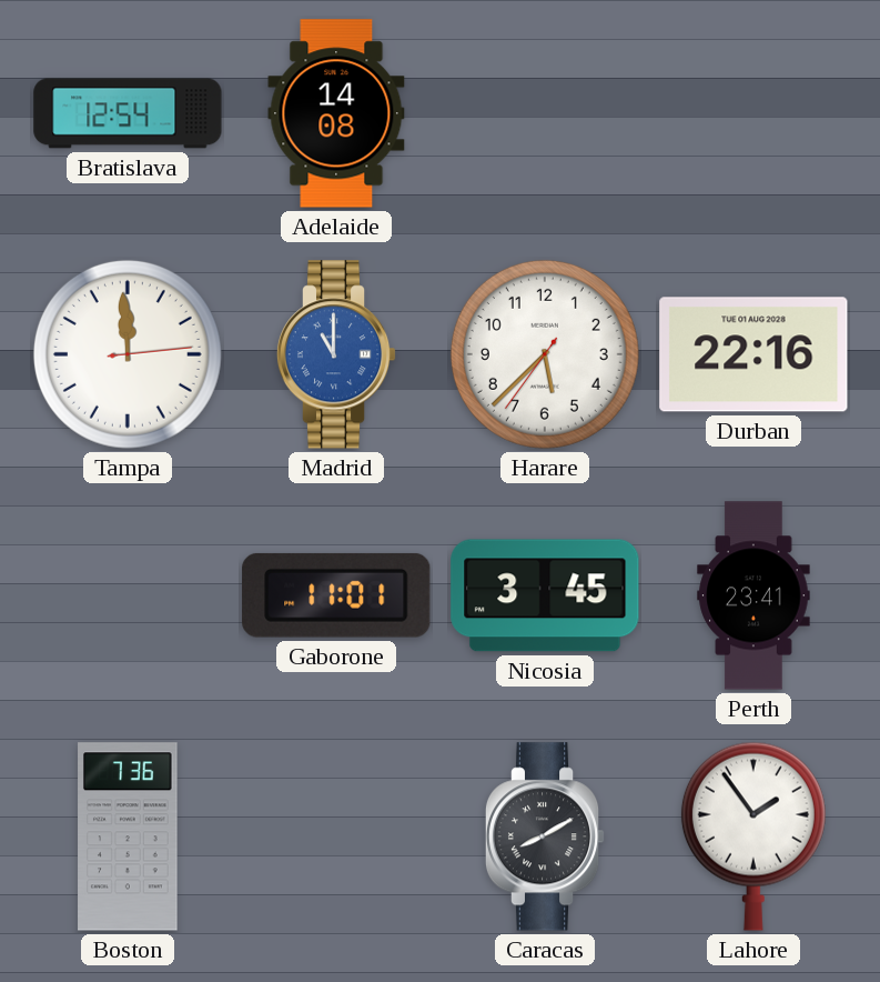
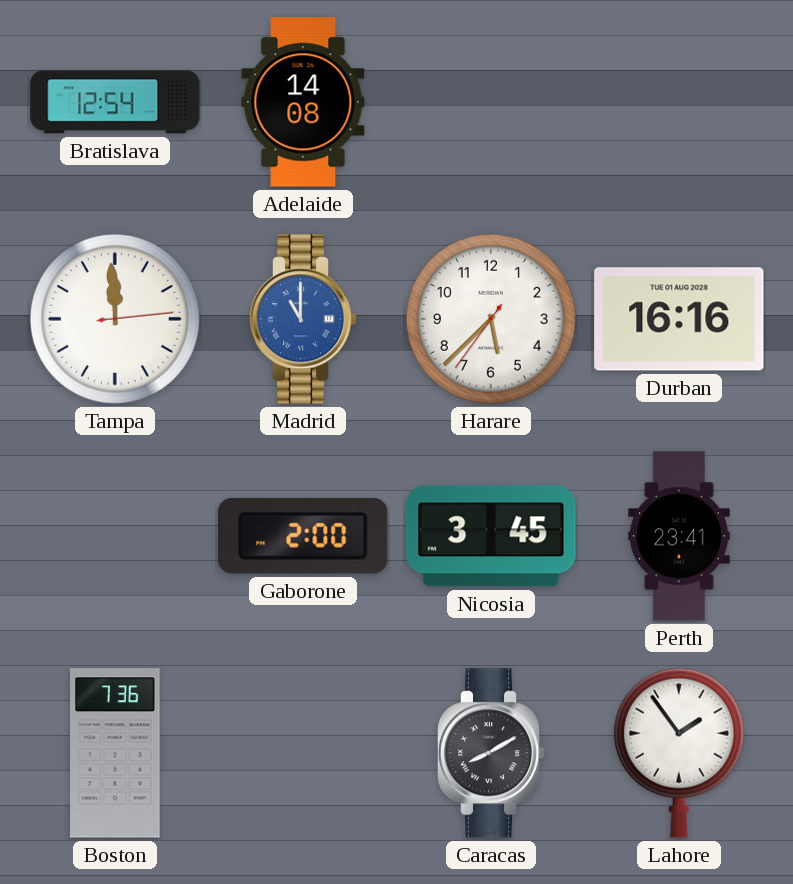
Durban: 22:16 -> 16:16
Gaborone: 11:01 -> 2:00
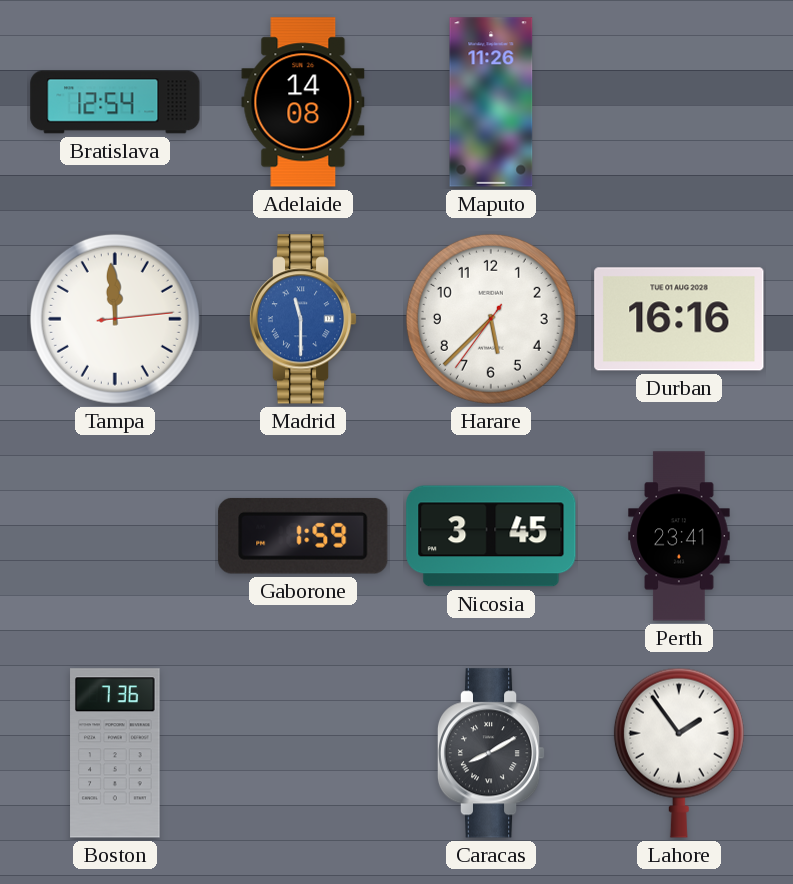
Maputo: none -> 11:26
Madrid: 11:00 -> 11:30
Gaborone: 2:00 -> 1:59
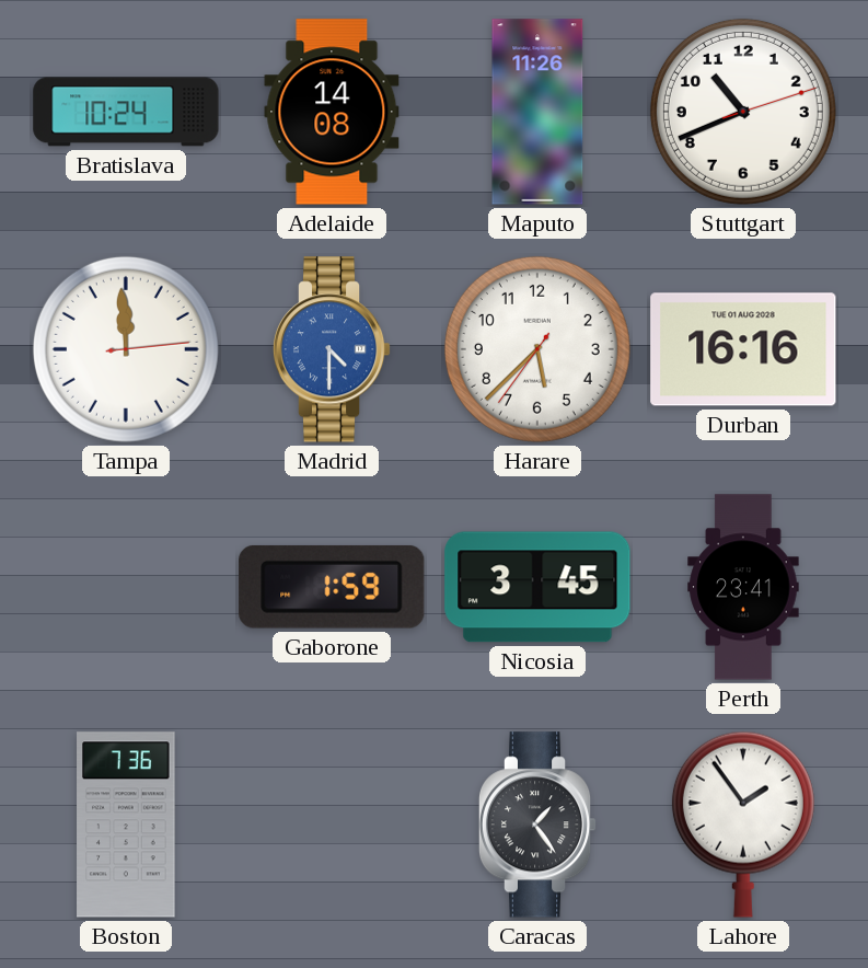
Bratislava: 12:54 -> 10:24
Stuttgart: none -> 10:41
Madrid: 11:30 -> 4:30
Caracas: 8:10 -> 1:24
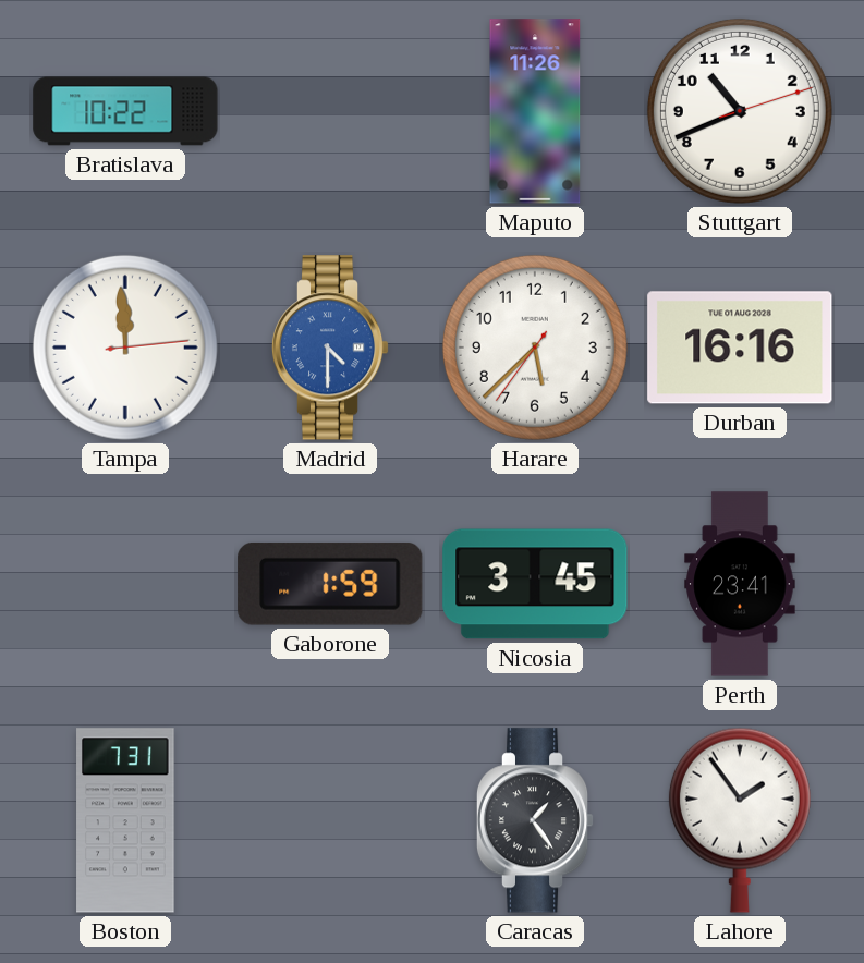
Bratislava: 10:24 -> 10:22
Adelaide: 14:08 -> none
Boston: 7:36 -> 7:31
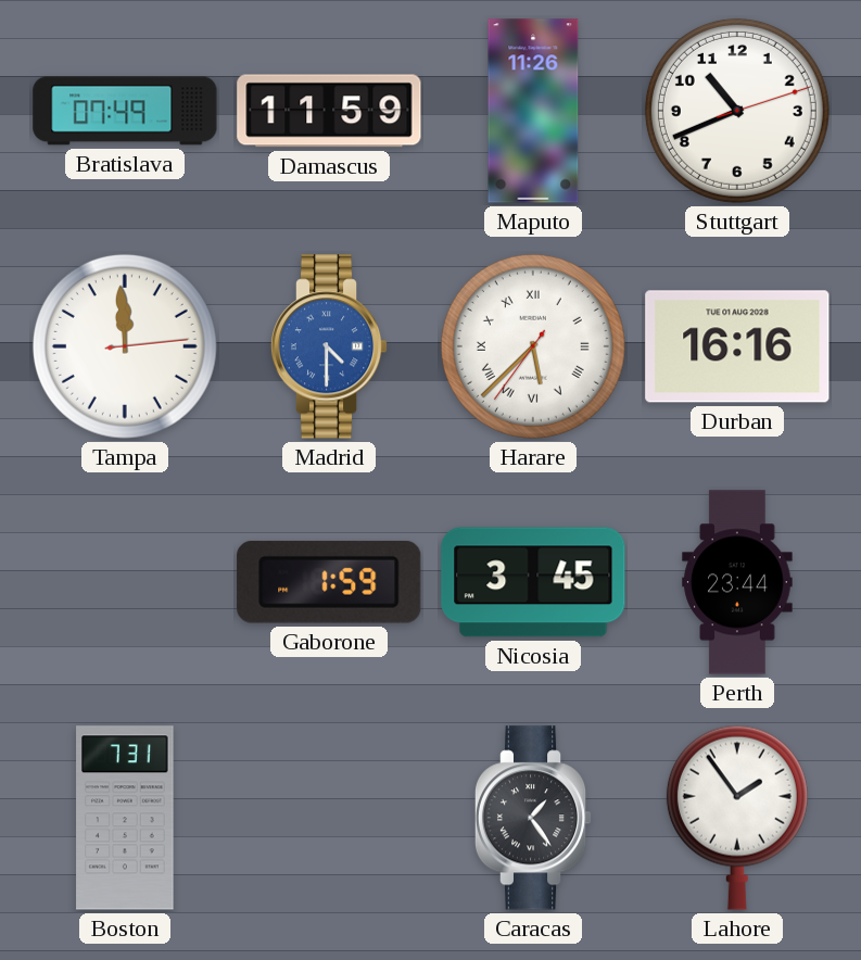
Bratislava: 10:22 -> 07:49
Damascus: none -> 11:59
Harare numerals: Arabic -> Roman
Perth: 23:41 -> 23:44
